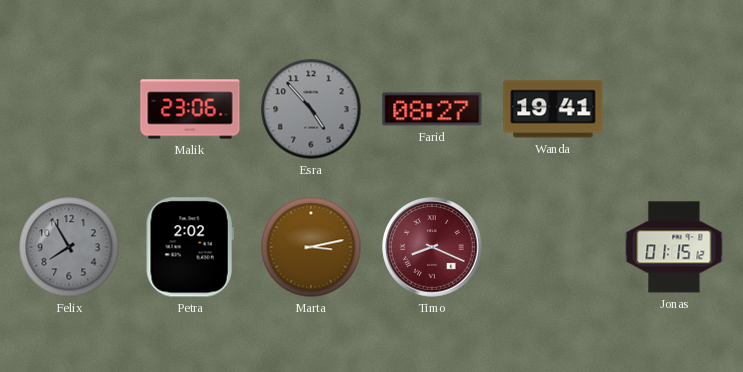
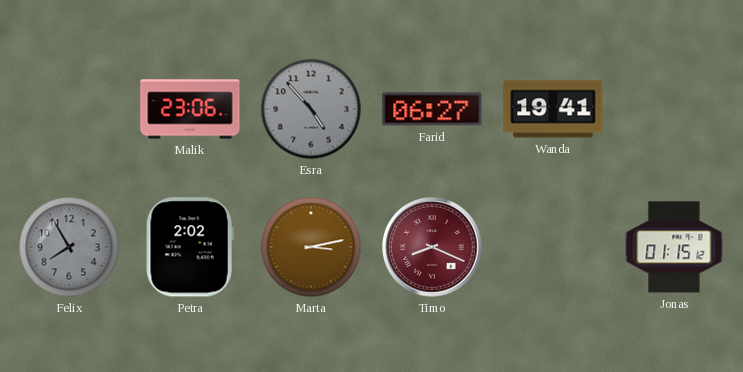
Farid: 08:27 -> 06:27
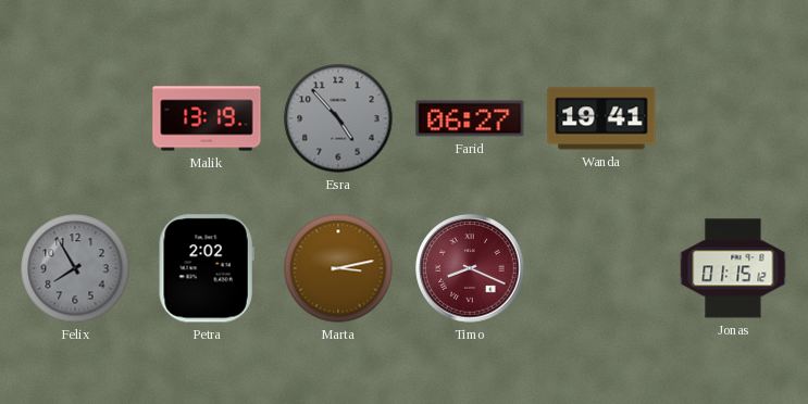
Malik: 23:06 -> 13:19
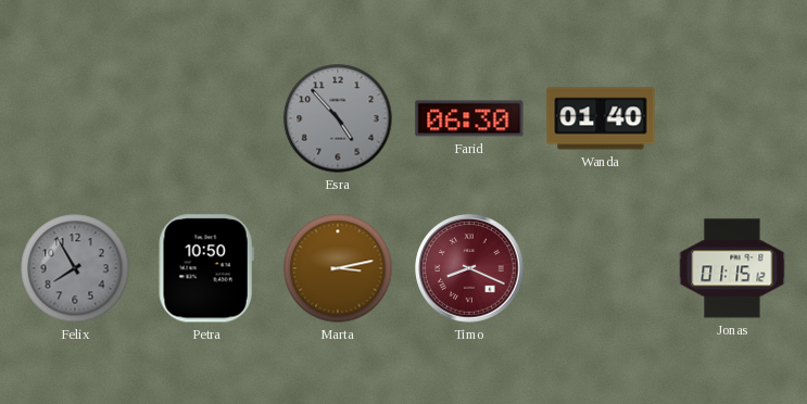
Malik: 13:19 -> none
Farid: 06:27 -> 06:30
Wanda: 19:41 -> 01:40
Petra: 2:02 -> 10:50
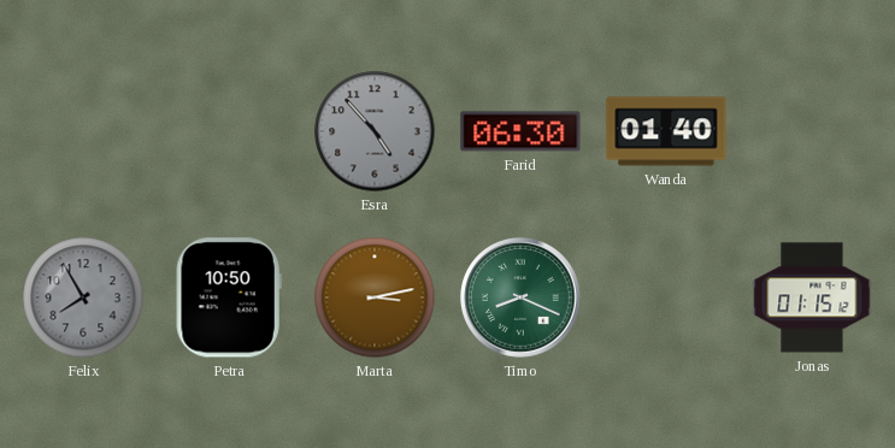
Timo dial: burgundy -> green
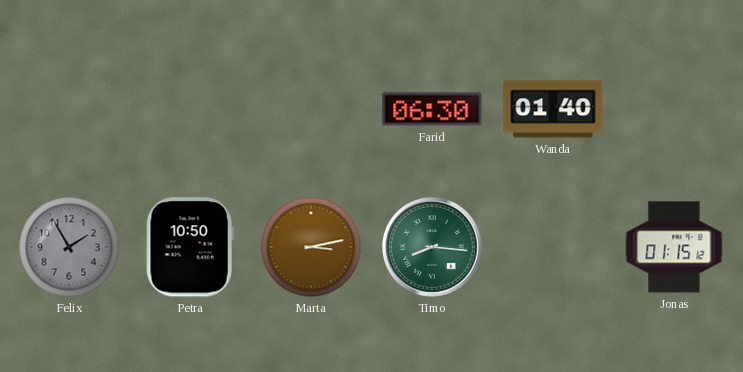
Esra: 4:53 -> none
Felix: 7:55 -> 1:55
Timo: 8:19 -> 8:16
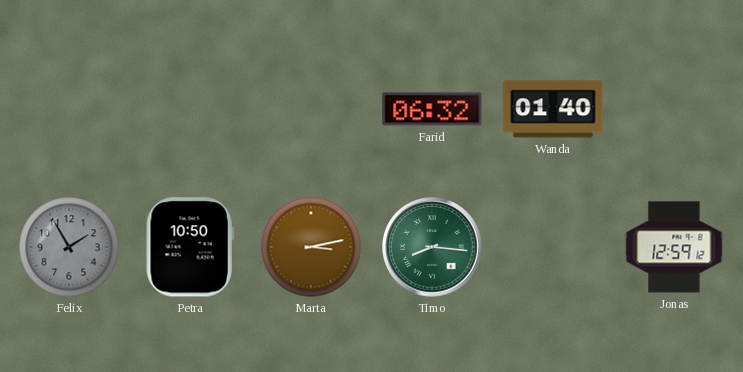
Farid: 06:30 -> 06:32
Jonas: 01:15 -> 12:59
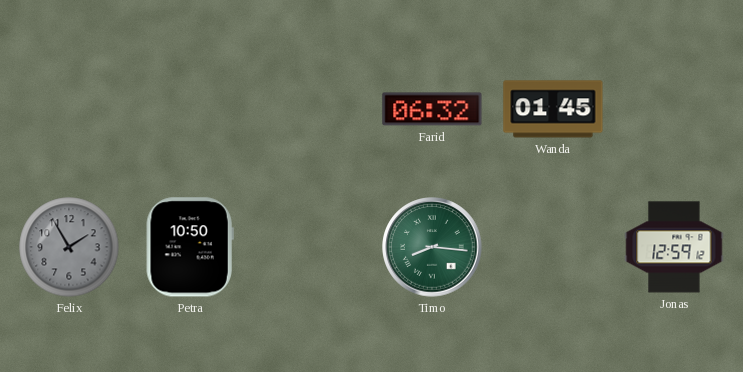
Wanda: 01:40 -> 01:45
Marta: 3:13 -> none
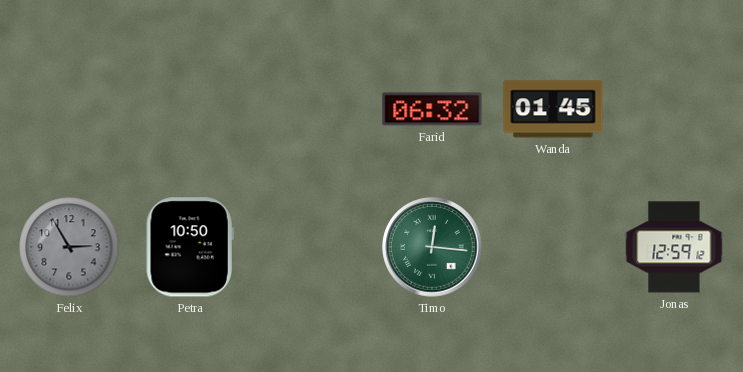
Felix: 1:55 -> 2:55
Timo: 8:16 -> 12:16
